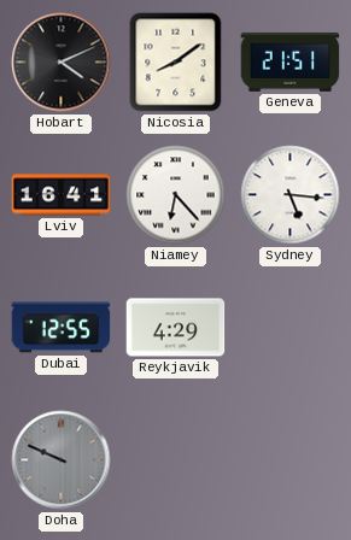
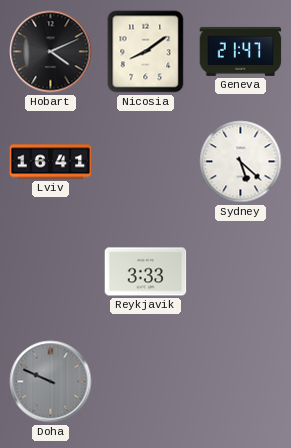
Geneva: 21:51 -> 21:47
Niamey: 6:23 -> none
Sydney: 5:16 -> 5:22
Dubai: 12:55 -> none
Reykjavik: 4:29 -> 3:33
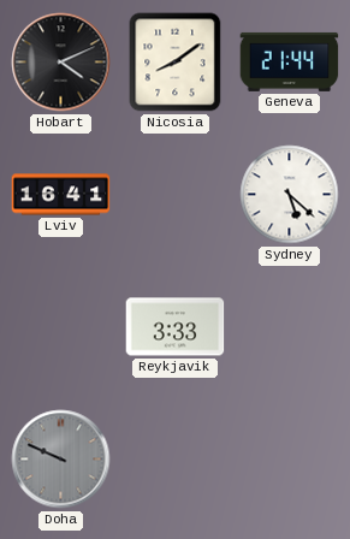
Geneva: 21:47 -> 21:44
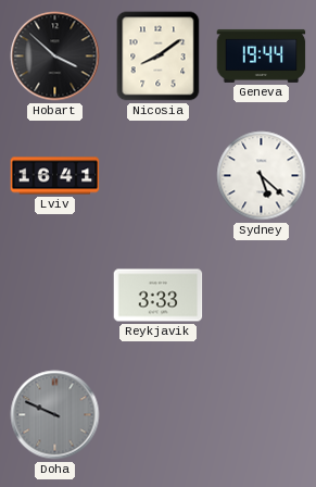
Hobart: 4:11 -> 3:52
Geneva: 21:44 -> 19:44
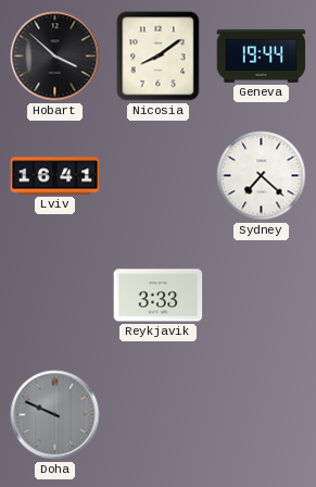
Sydney: 5:22 -> 7:22
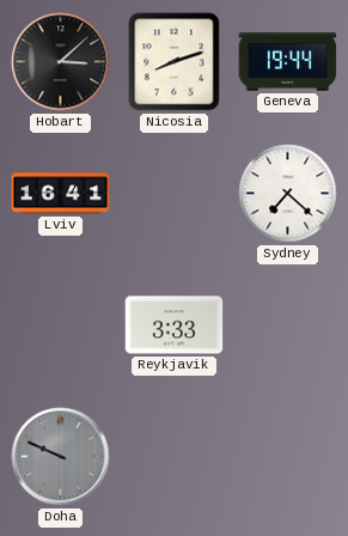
Hobart: 3:52 -> 3:08
Nicosia: 8:09 -> 8:12
